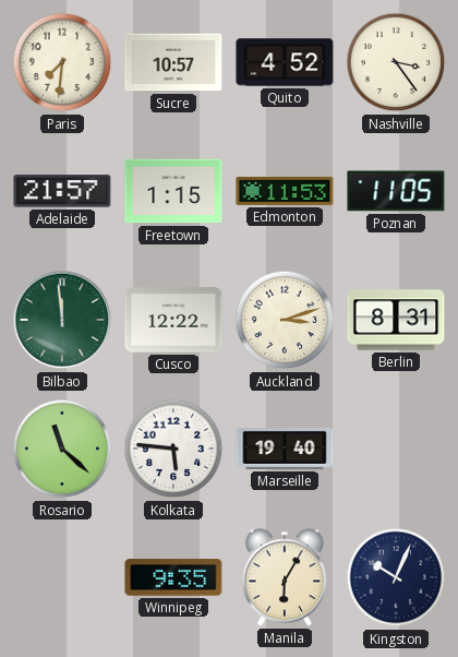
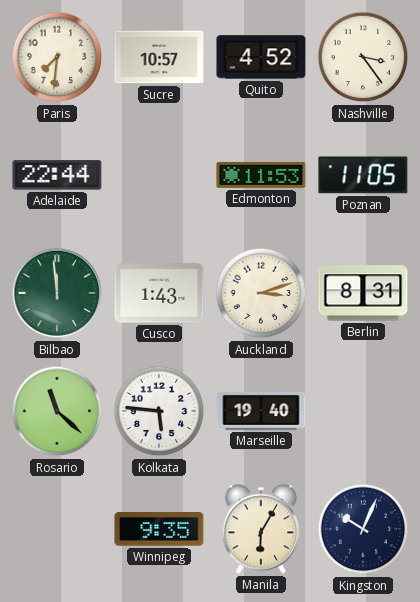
Adelaide: 21:57 -> 22:44
Freetown: 1:15 -> none
Cusco: 12:22 -> 1:43
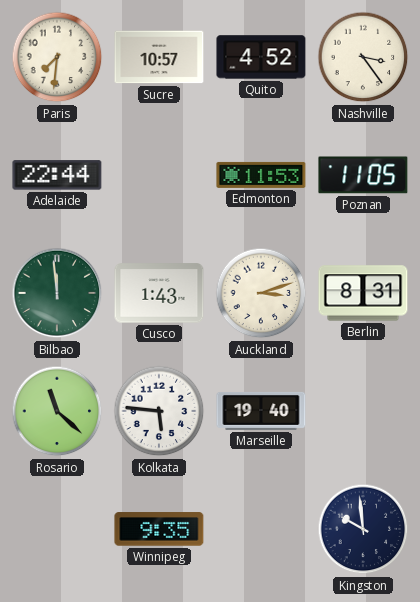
Manila: 6:05 -> none
Kingston: 10:04 -> 9:59
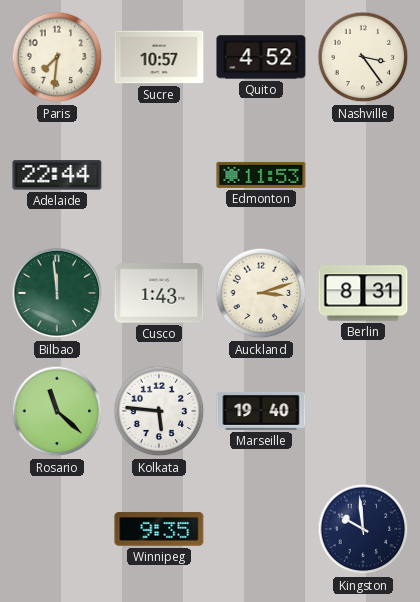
Poznan: 11:05 -> none
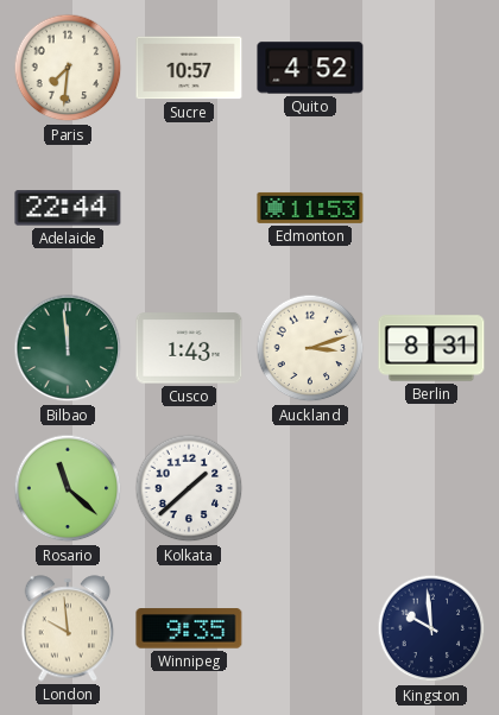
Nashville: 3:24 -> none
Kolkata: 5:46 -> 1:38
Marseille: 19:40 -> none
London: none -> 9:59
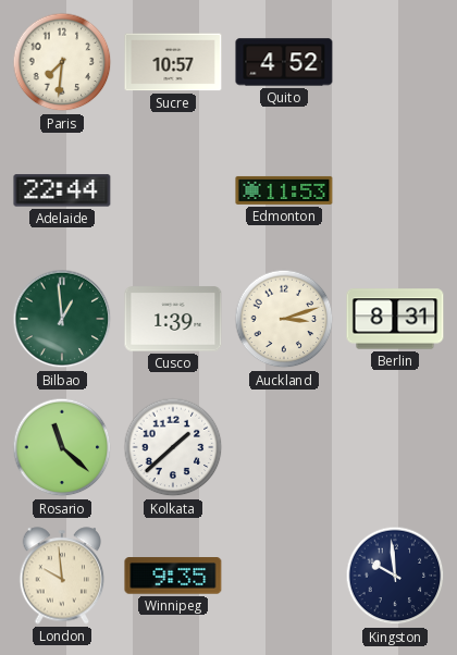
Bilbao: 11:59 -> 12:59
Cusco: 1:43 -> 1:39
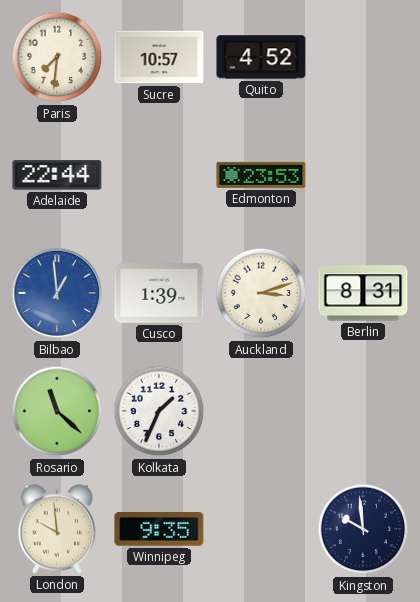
Edmonton: 11:53 -> 23:53
Bilbao dial: green -> blue
Kolkata: 1:38 -> 1:34
